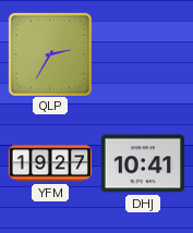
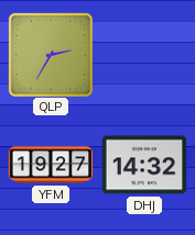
DHJ: 10:41 -> 14:32
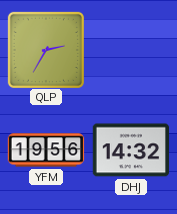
YFM: 19:27 -> 19:56
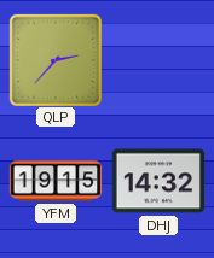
QLP: 2:35 -> 2:37
YFM: 19:56 -> 19:15
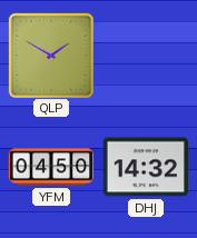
QLP: 2:37 -> 1:50
YFM: 19:15 -> 04:50
